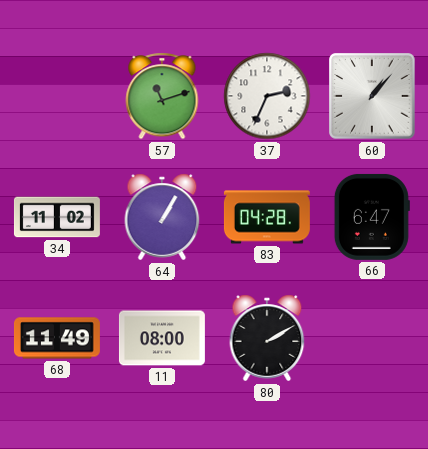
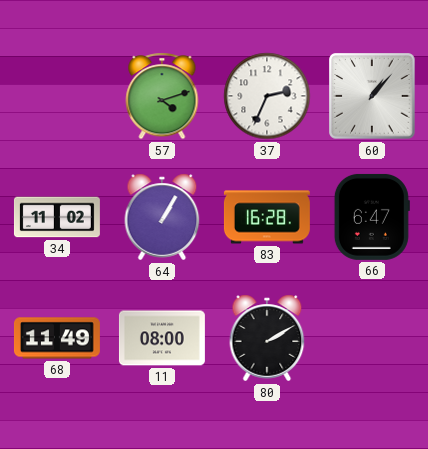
57: 11:12 -> 4:12
83: 04:28 -> 16:28
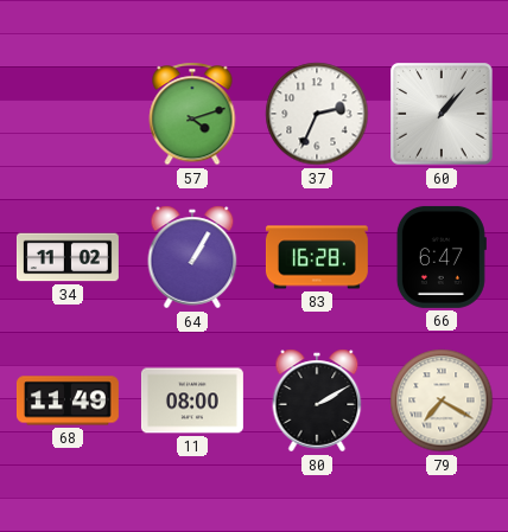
79: none -> 7:20
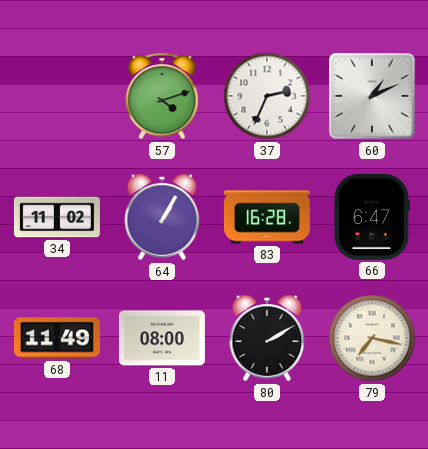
60: 1:07 -> 1:11
79: 7:20 -> 7:17
